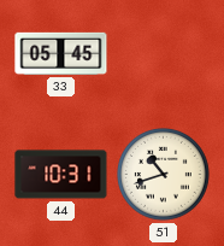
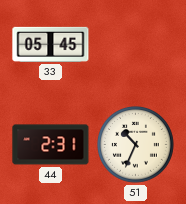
44: 10:31 -> 2:31
51: 10:42 -> 10:34
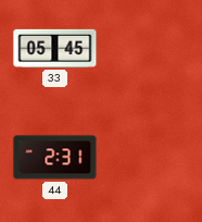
51: 10:34 -> none
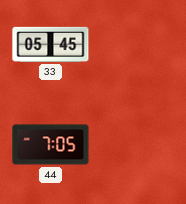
44: 2:31 -> 7:05
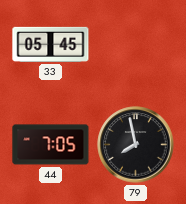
79: none -> 7:58
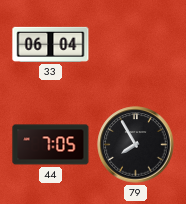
33: 05:45 -> 06:04
79: 7:58 -> 7:55
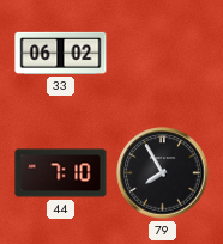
33: 06:04 -> 06:02
44: 7:05 -> 7:10
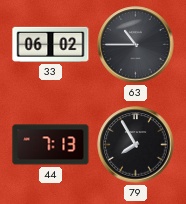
63: none -> 10:45
44: 7:10 -> 7:13
